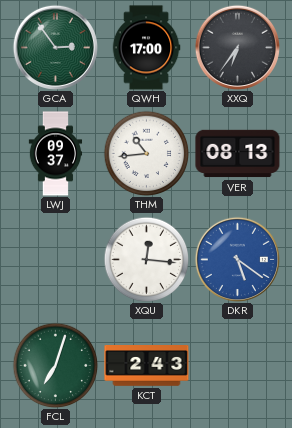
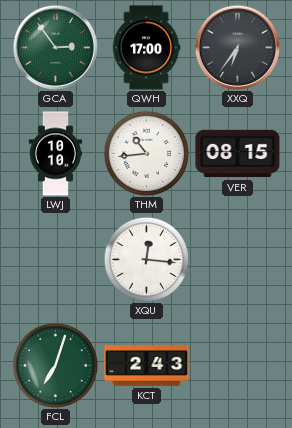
LWJ: 09:37 -> 10:10
VER: 08:13 -> 08:15
DKR: 5:21 -> none
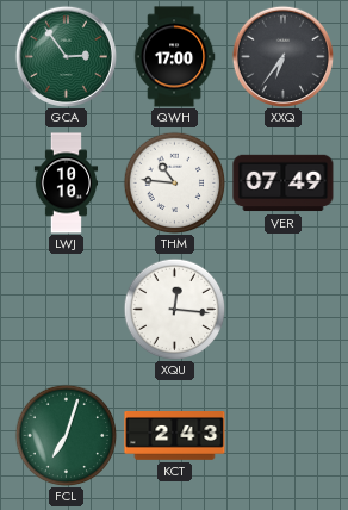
THM: 10:44 -> 10:46
VER: 08:15 -> 07:49
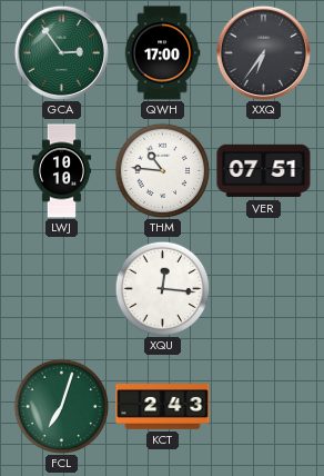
VER: 07:49 -> 07:51
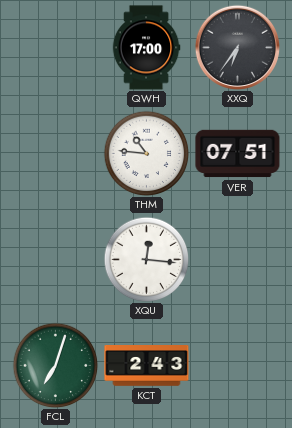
GCA: 2:54 -> none
LWJ: 10:10 -> none
